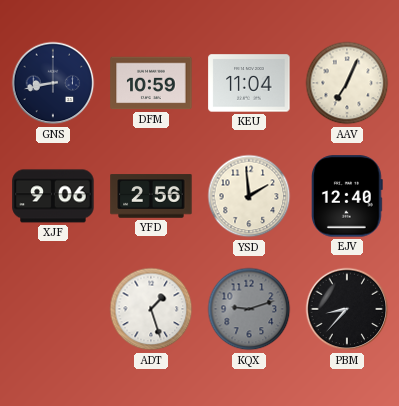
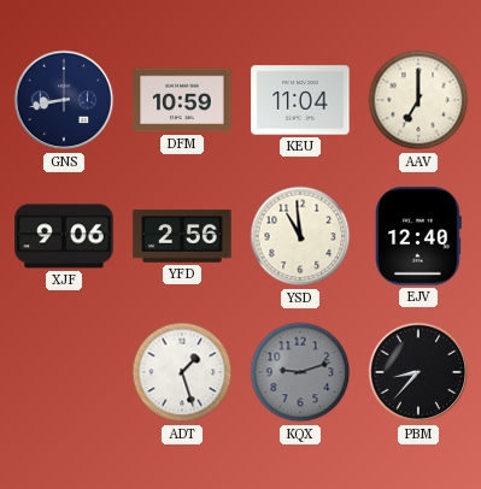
AAV: 7:04 -> 7:00
YSD: 1:59 -> 10:59
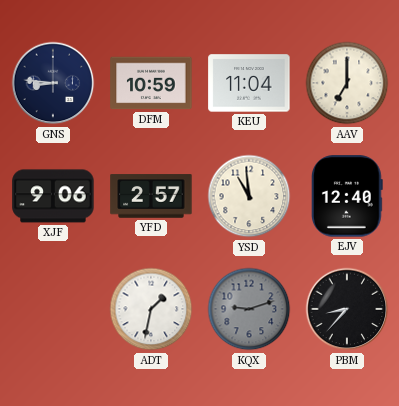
GNS: 8:43 -> 8:46
YFD: 2:56 -> 2:57
ADT: 1:27 -> 1:32
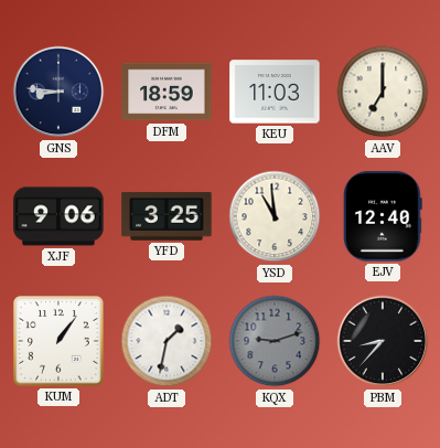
DFM: 10:59 -> 18:59
KEU: 11:04 -> 11:03
YFD: 2:57 -> 3:25
KUM: none -> 1:06
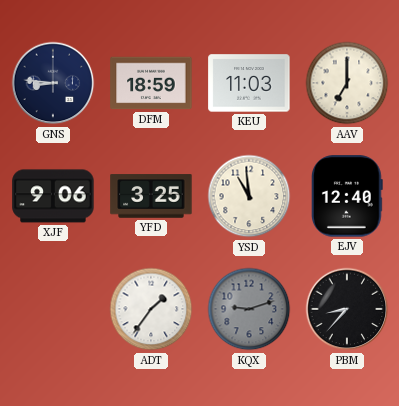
KUM: 1:06 -> none
ADT: 1:32 -> 1:36
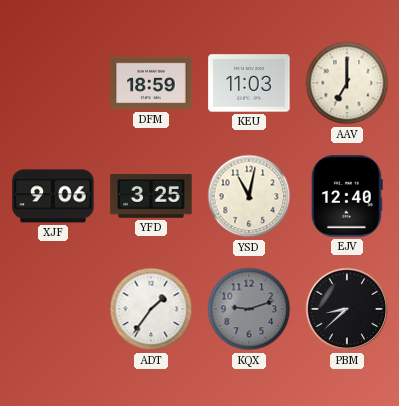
GNS: 8:46 -> none
YSD: 10:59 -> 11:02
PBM: 8:37 -> 8:38
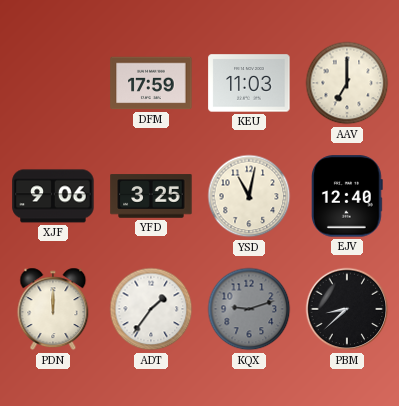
DFM: 18:59 -> 17:59
PDN: none -> 12:00
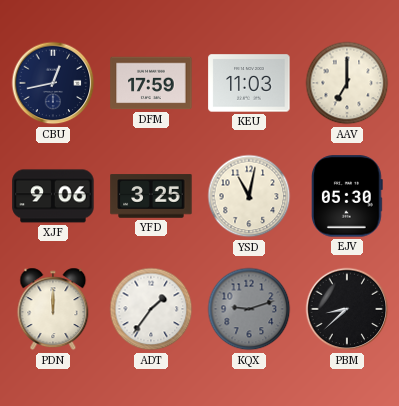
CBU: none -> 12:43
EJV: 12:40 -> 05:30
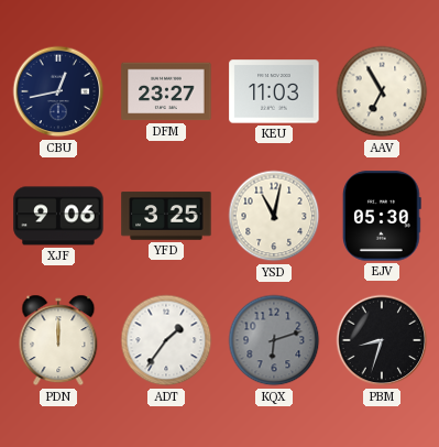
DFM: 17:59 -> 23:27
AAV: 7:00 -> 6:55
KQX: 9:12 -> 6:12
PBM: 8:38 -> 8:33
